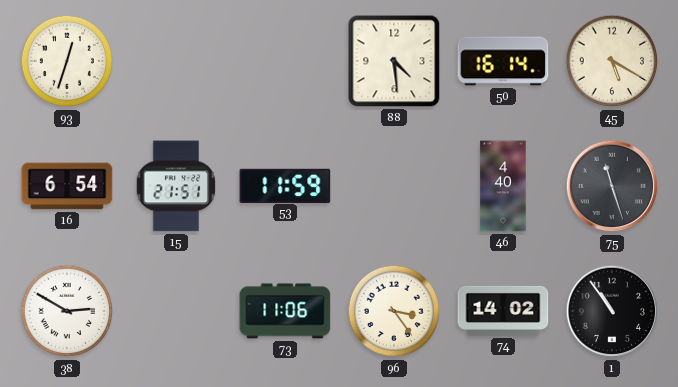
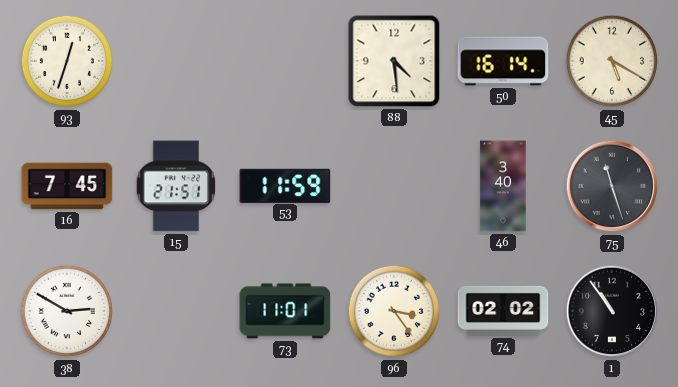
16: 6:54 -> 7:45
46: 4:40 -> 3:40
73: 11:06 -> 11:01
74: 14:02 -> 02:02
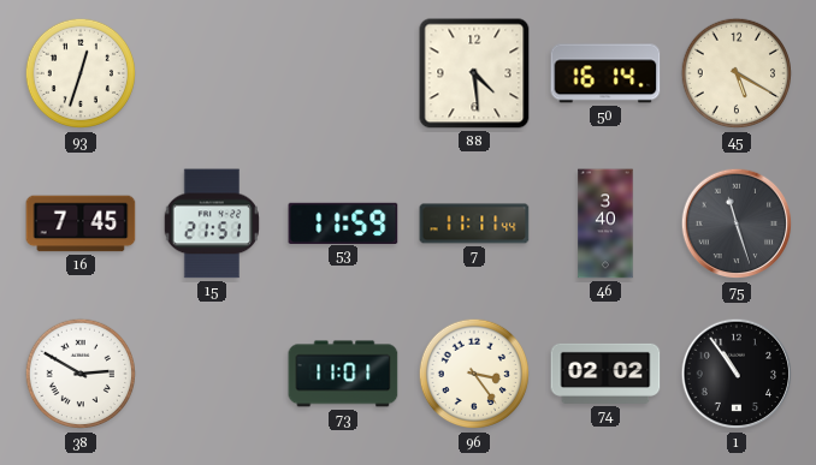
7: none -> 11:11
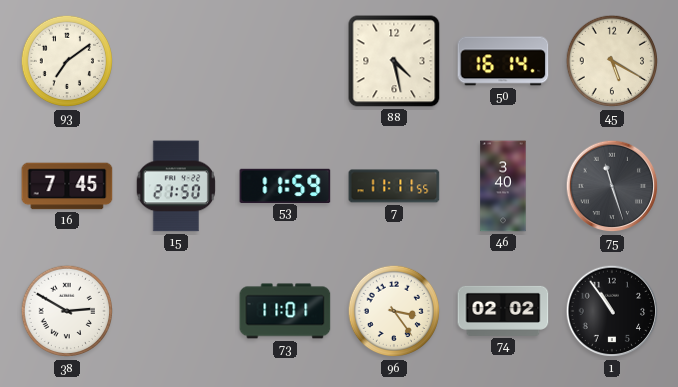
93: 12:33 -> 7:09
88: 4:29 -> 4:28
15: 21:51 -> 21:50
7: 11:11:44 -> 11:11:55
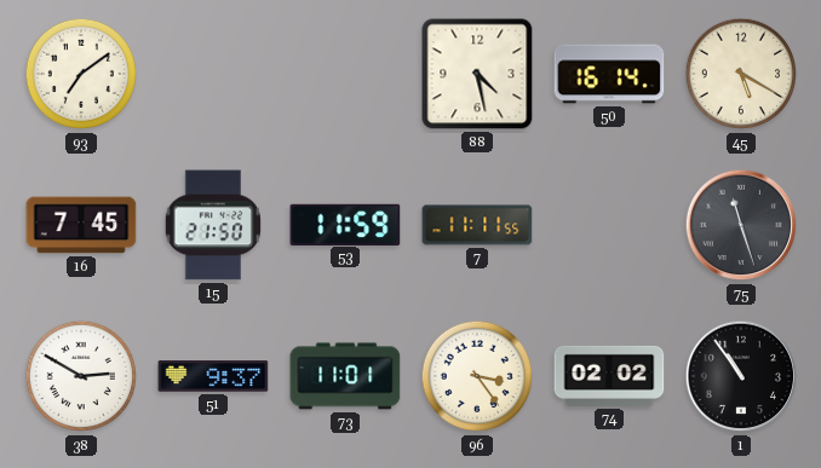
46: 3:40 -> none
51: none -> 9:37
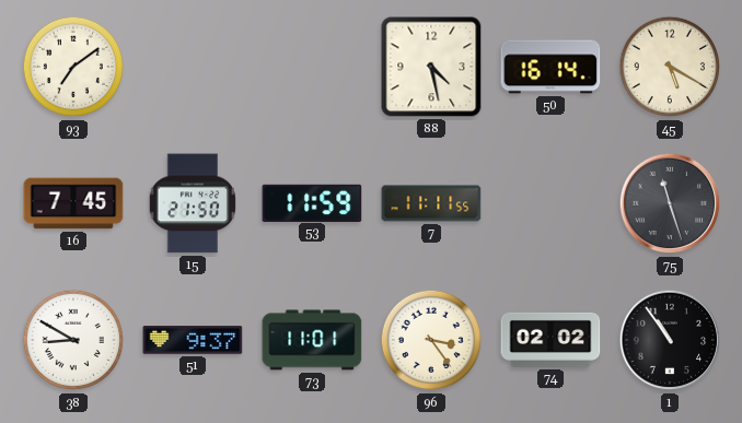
38: 2:50 -> 8:50
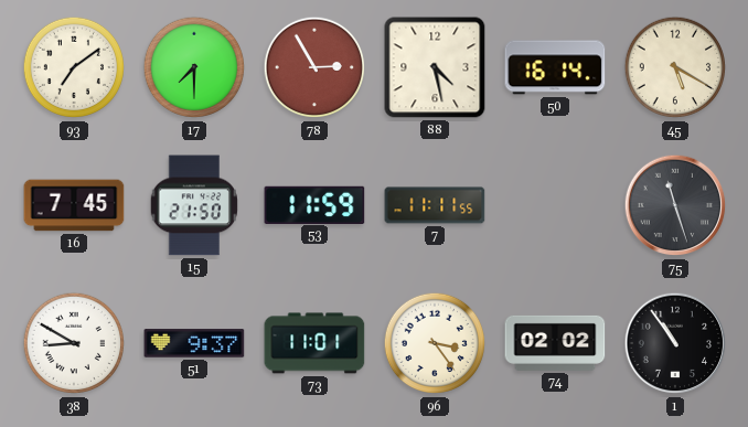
17: none -> 7:30
78: none -> 2:55
